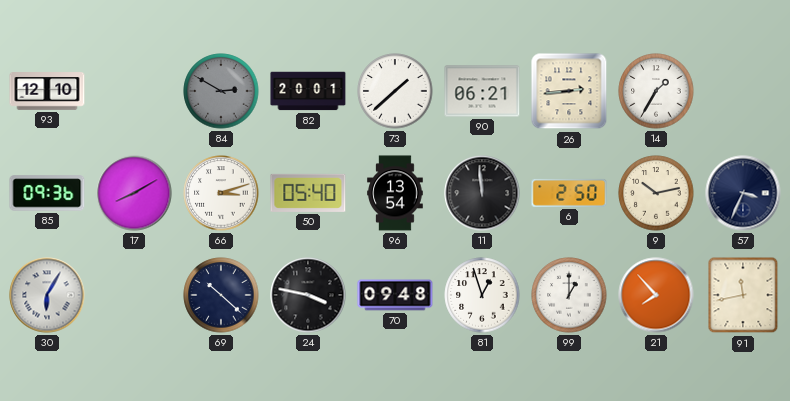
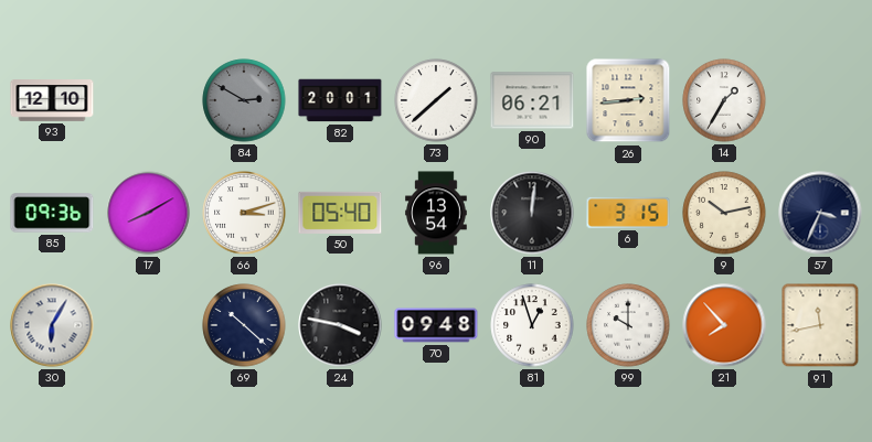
11: 11:59 -> 12:01
6: 2:50 -> 3:15
99: 1:00 -> 10:00
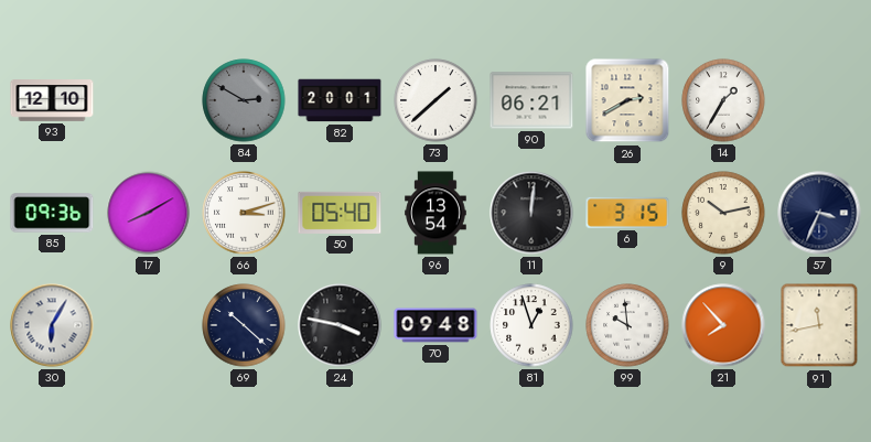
26: 2:44 -> 2:40
99: 10:00 -> 9:59
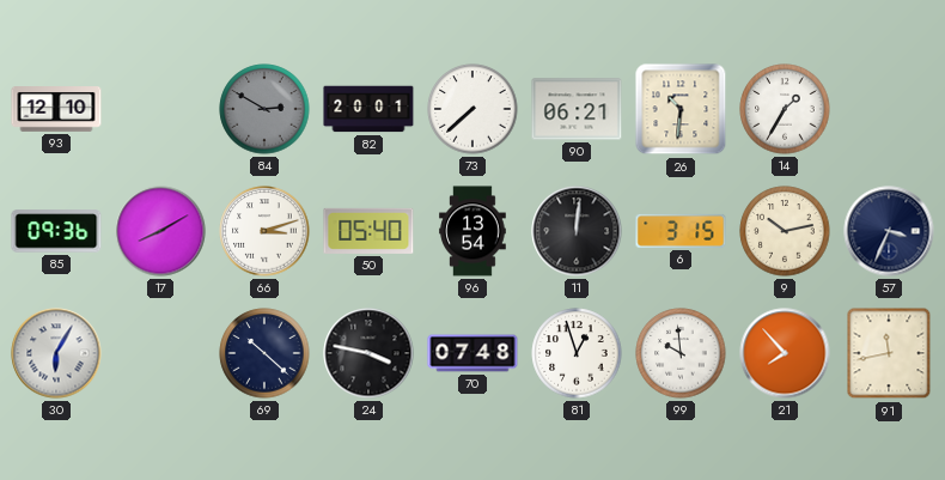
73: 1:38 -> 7:38
26: 2:40 -> 10:31
70: 09:48 -> 07:48
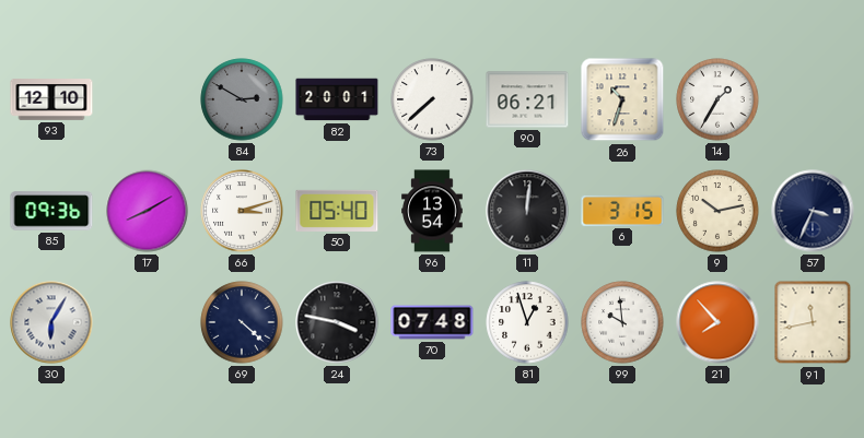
26: 10:31 -> 10:33
69: 10:22 -> 4:22
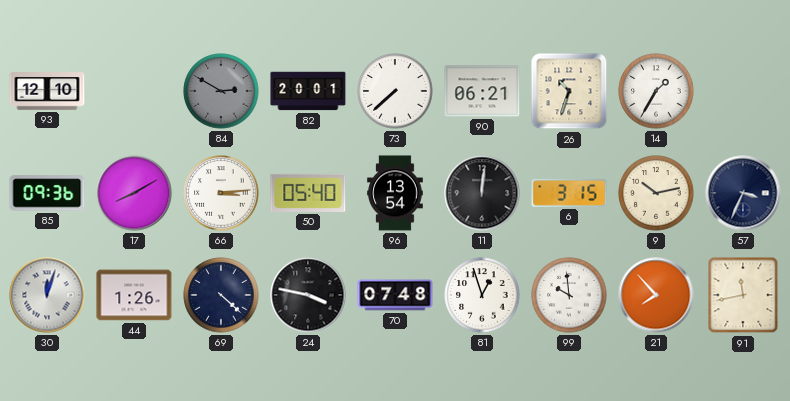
66: 3:12 -> 3:14
30: 6:05 -> 12:03
44: none -> 1:26
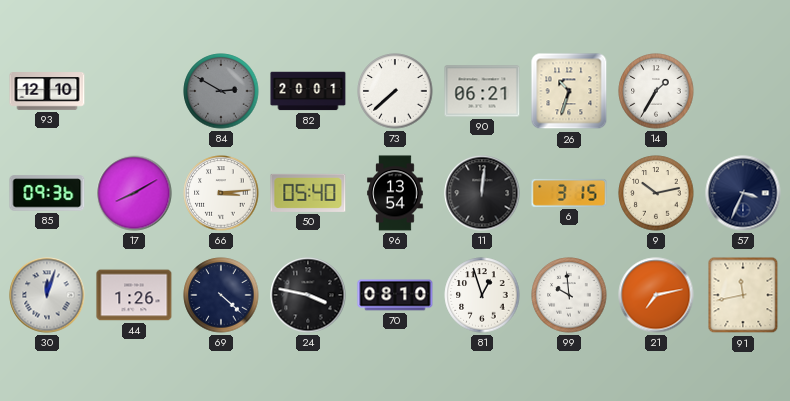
70: 07:48 -> 08:10
21: 7:53 -> 7:13
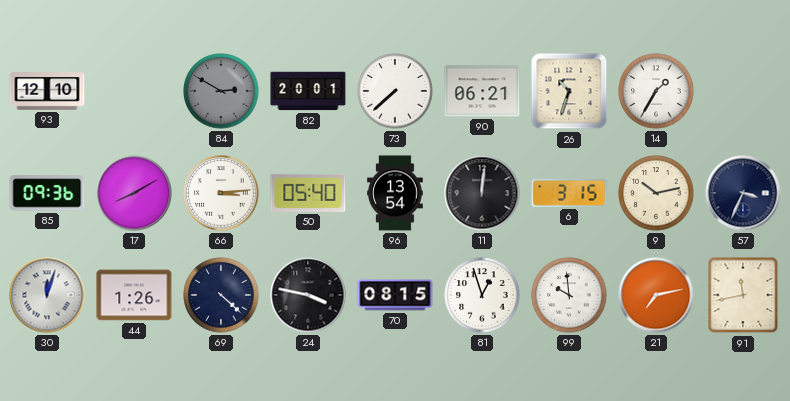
70: 08:10 -> 08:15
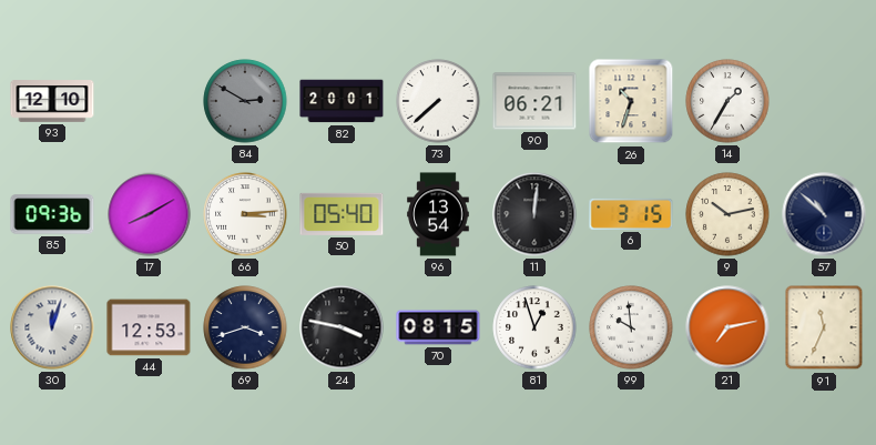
57: 3:34 -> 10:52
44: 1:26 -> 12:53
69: 4:22 -> 3:42
91: 11:43 -> 11:34
